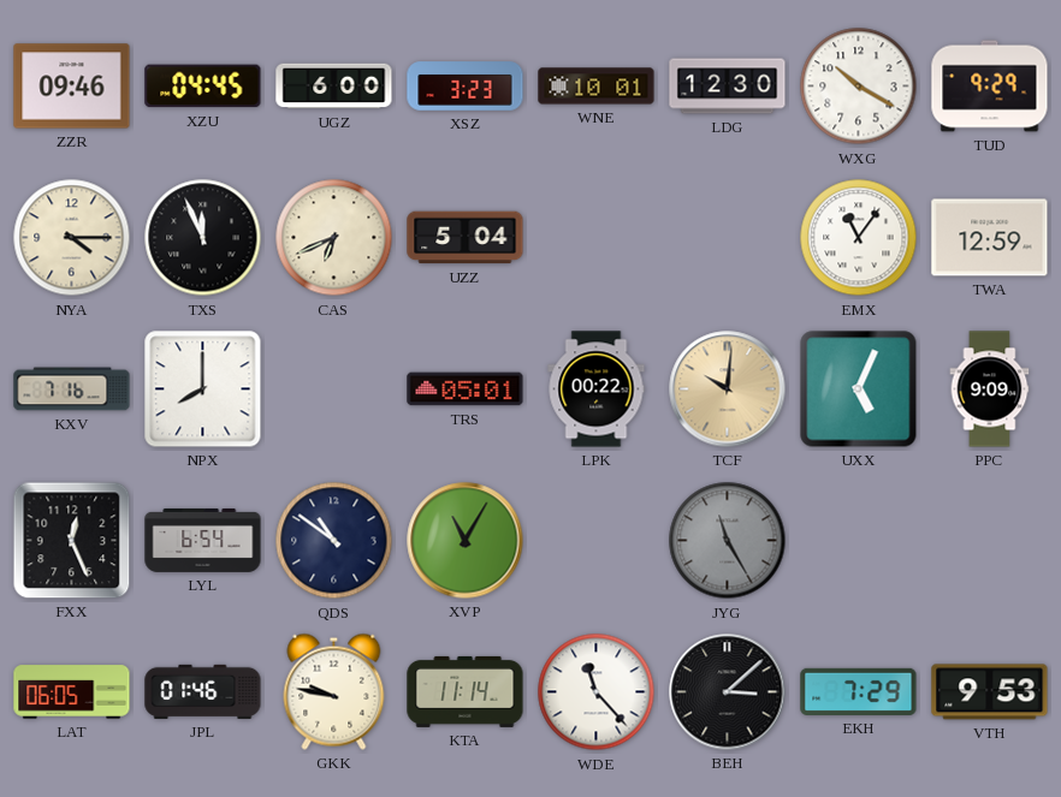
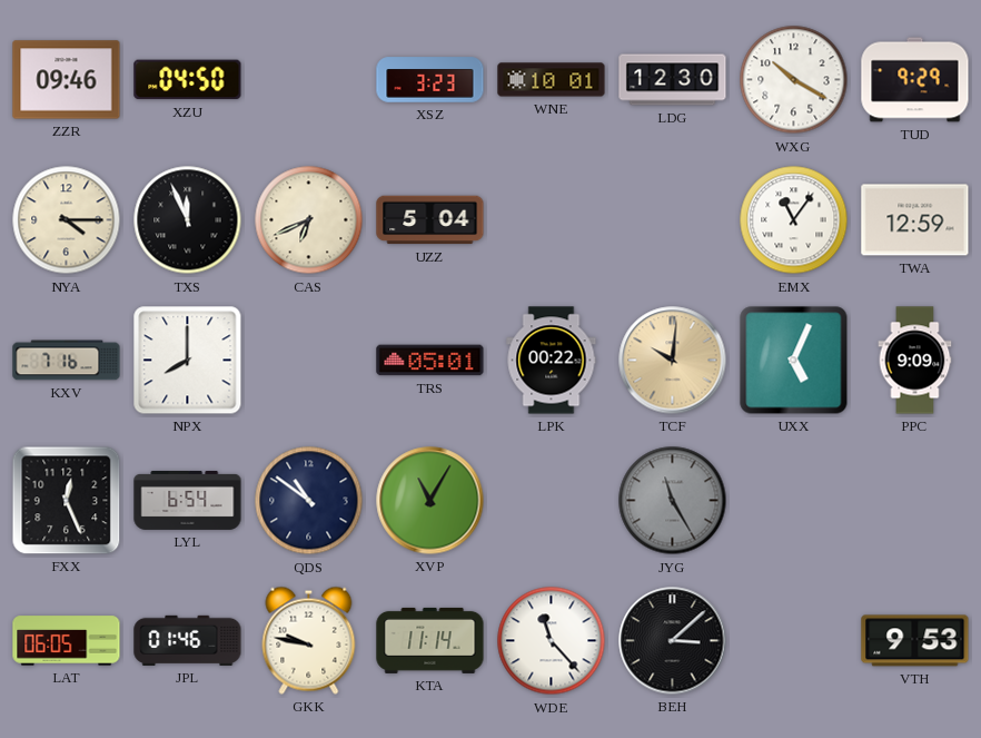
XZU: 04:45 -> 04:50
UGZ: 6:00 -> none
EKH: 7:29 -> none
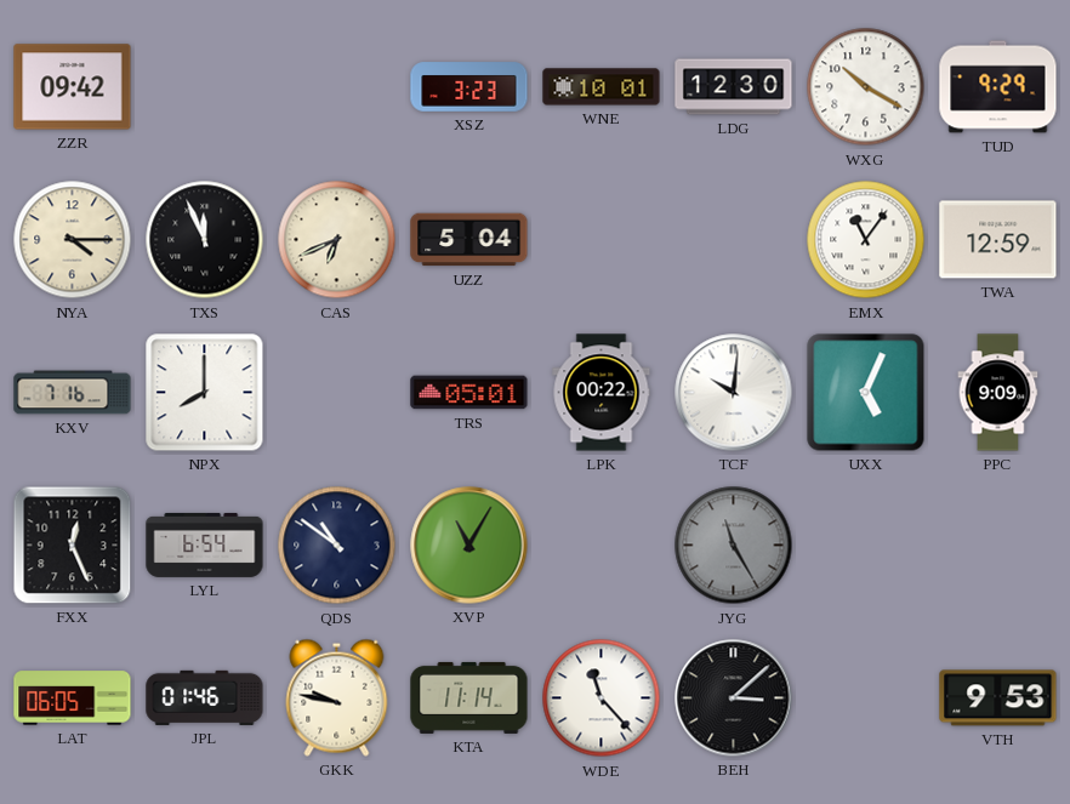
ZZR: 09:46 -> 09:42
XZU: 04:50 -> none
TCF dial: champagne -> white
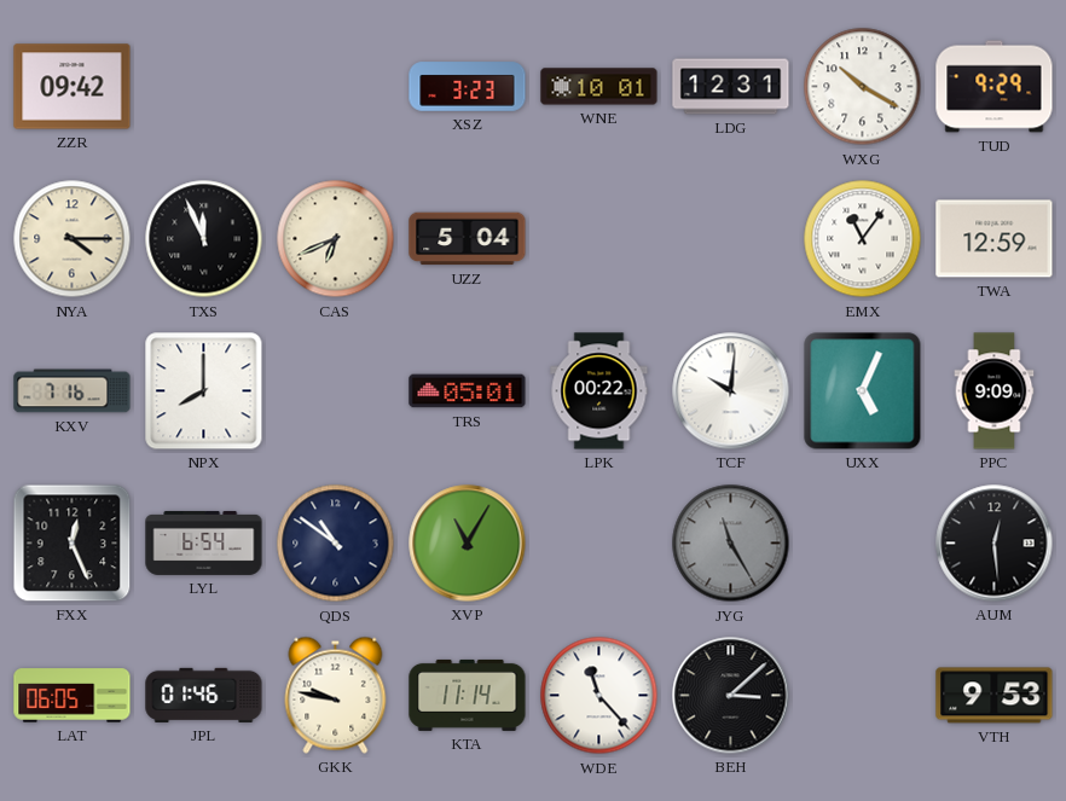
LDG: 12:30 -> 12:31
AUM: none -> 12:29
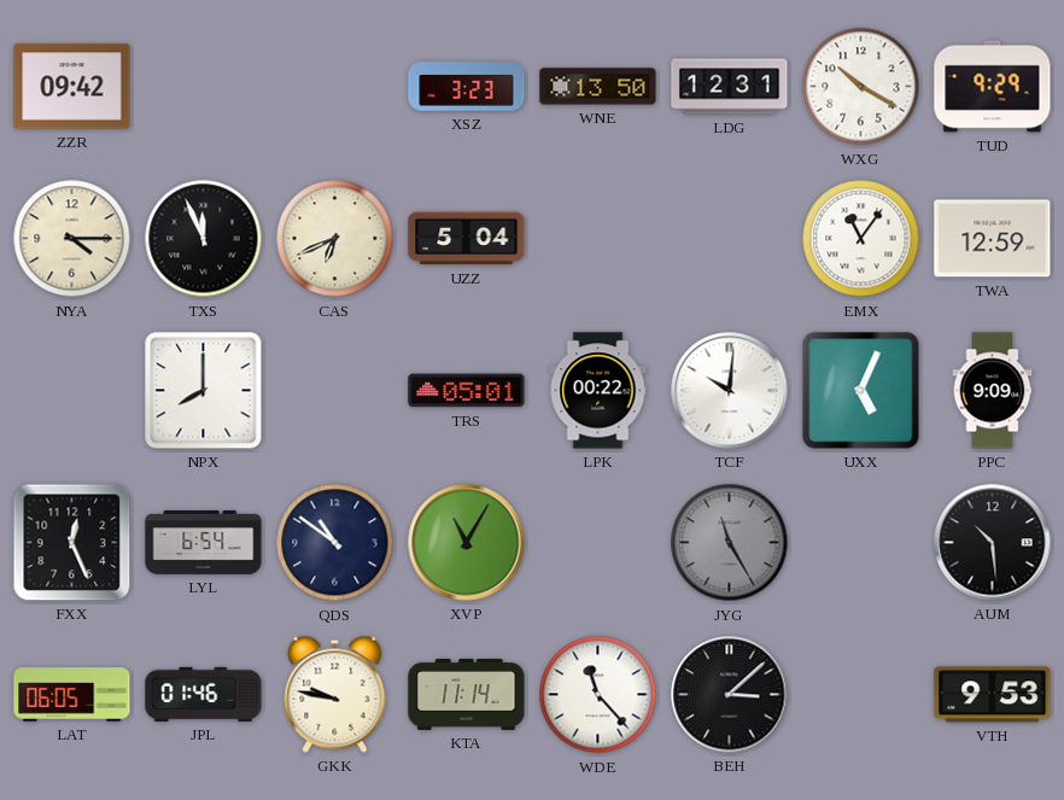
WNE: 10:01 -> 13:50
KXV: 7:16 -> none
AUM: 12:29 -> 10:29
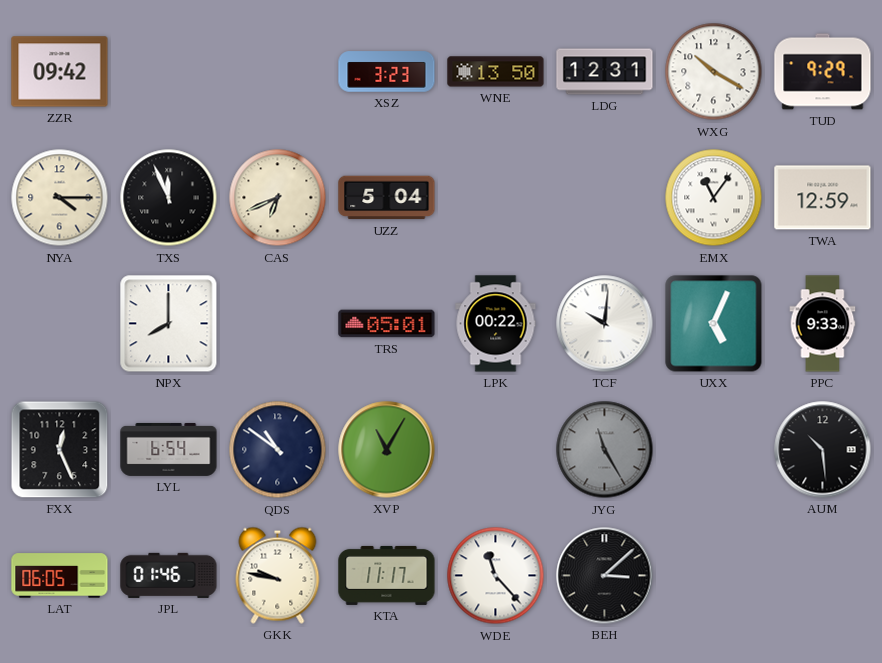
PPC: 9:09 -> 9:33
KTA: 11:14 -> 11:17
VTH: 9:53 -> none
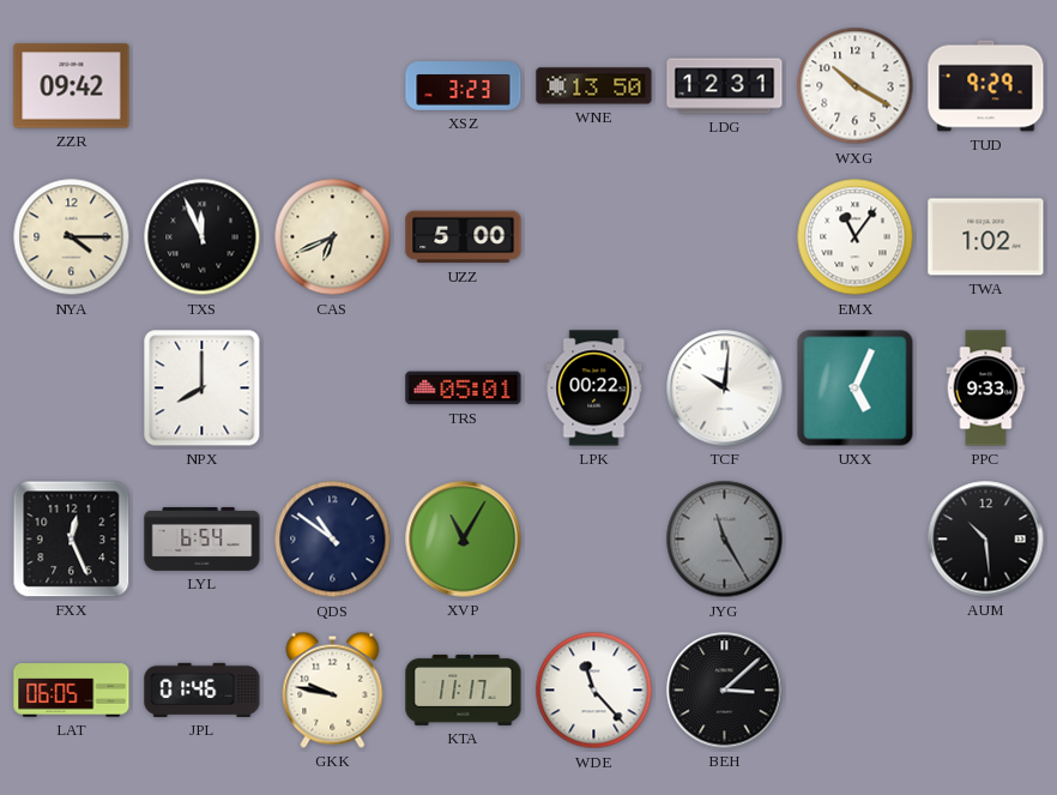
UZZ: 5:04 -> 5:00
TWA: 12:59 -> 1:02
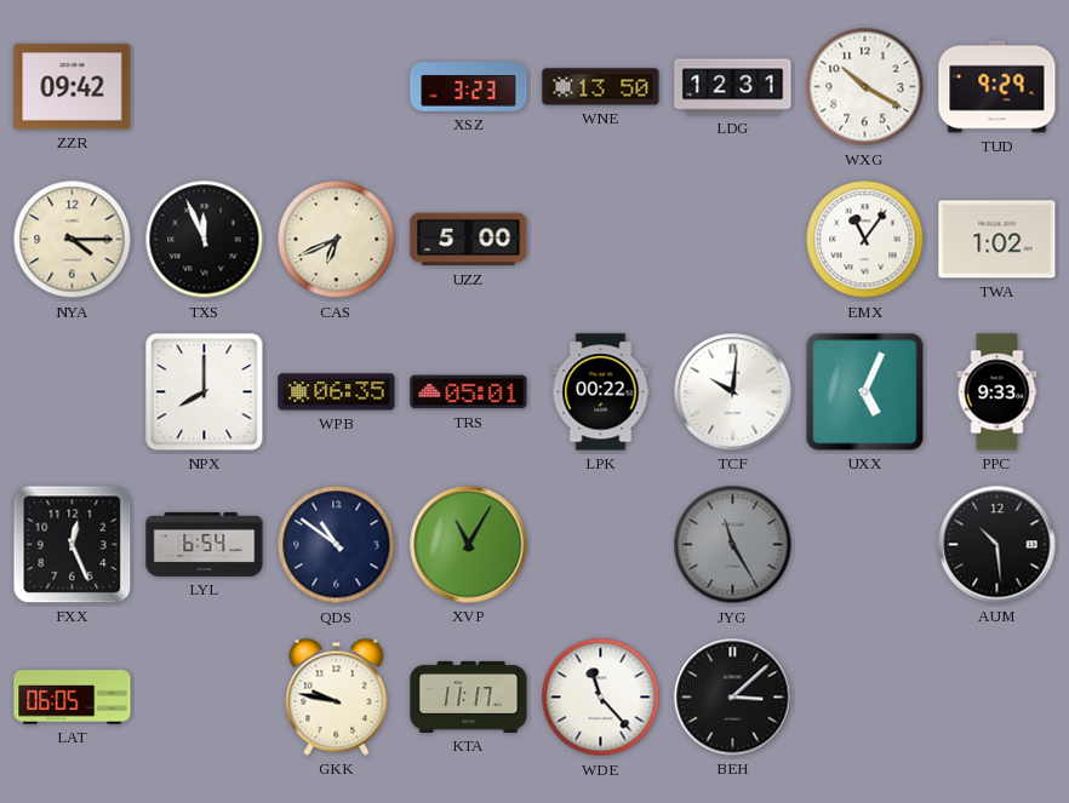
WPB: none -> 06:35
JPL: 01:46 -> none
